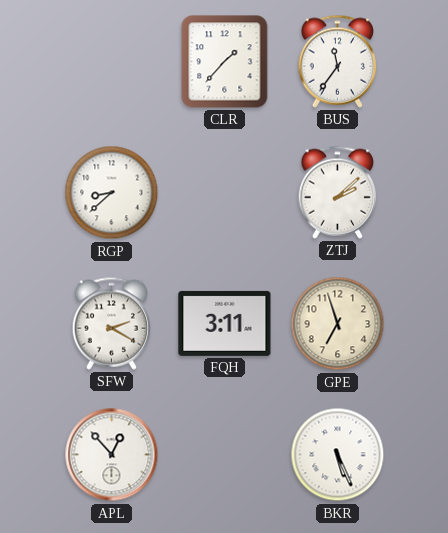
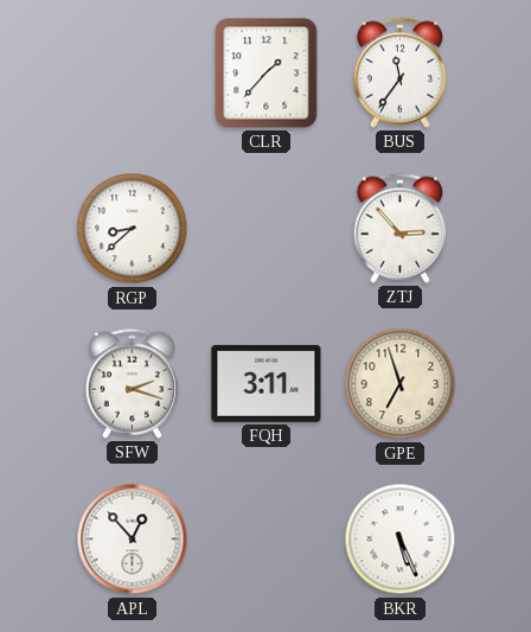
ZTJ: 2:08 -> 2:53
SFW: 2:20 -> 2:18
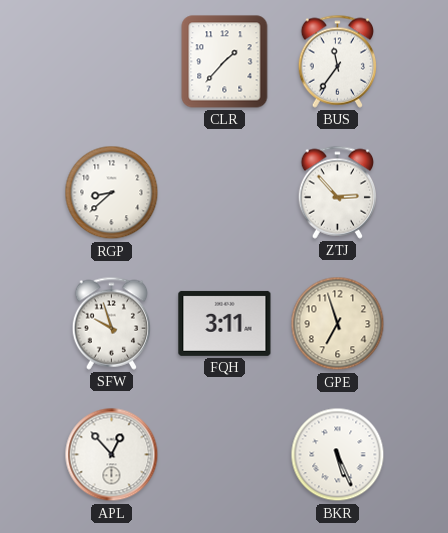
SFW: 2:18 -> 9:57
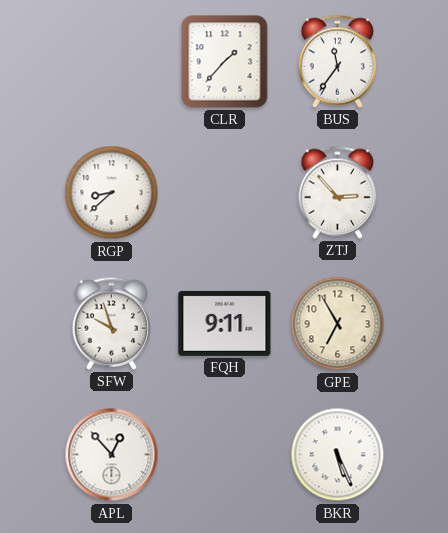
FQH: 3:11 -> 9:11
GPE: 6:57 -> 6:55
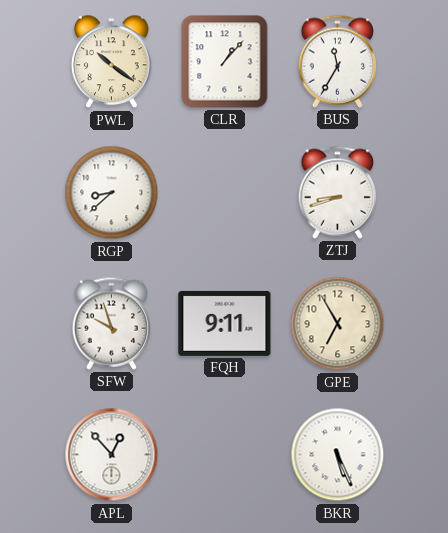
PWL: none -> 10:21
CLR: 1:37 -> 1:07
BUS: 11:36 -> 11:35
ZTJ: 2:53 -> 8:42
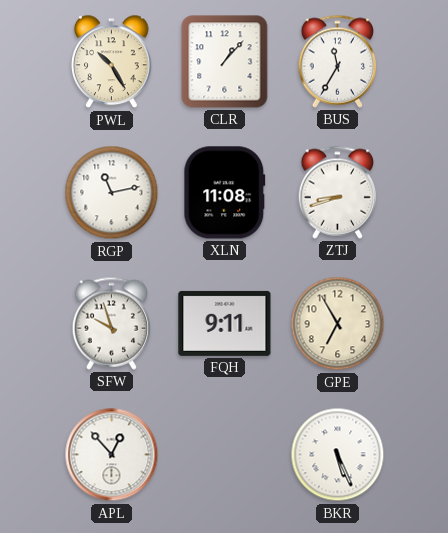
PWL: 10:21 -> 10:25
RGP: 8:38 -> 11:13
XLN: none -> 11:08
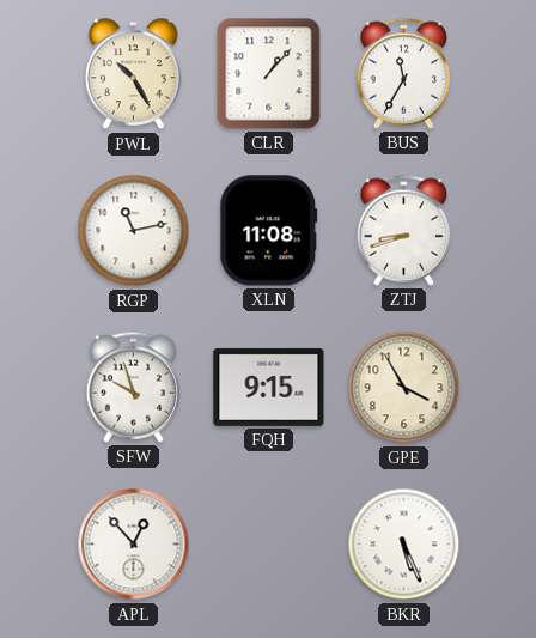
FQH: 9:11 -> 9:15
GPE: 6:55 -> 3:55
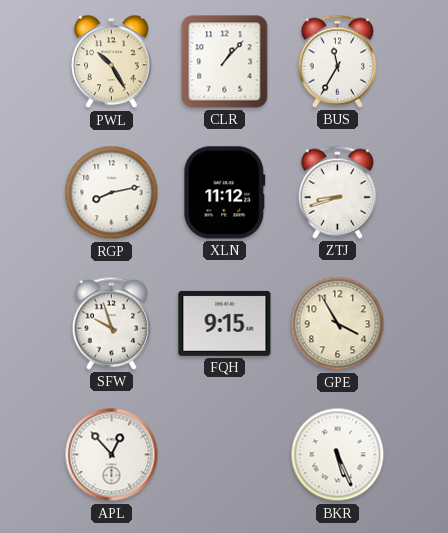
RGP: 11:13 -> 8:13
XLN: 11:08 -> 11:12
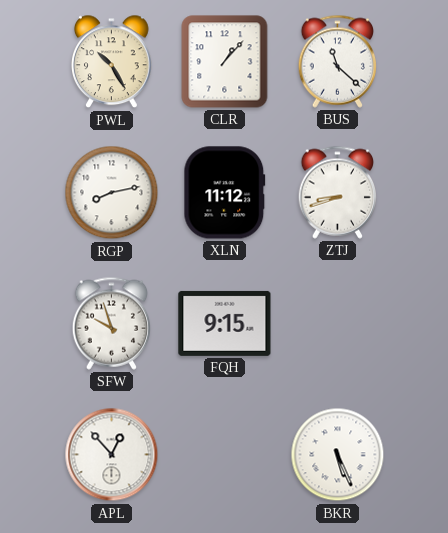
BUS: 11:35 -> 11:22
GPE: 3:55 -> none
